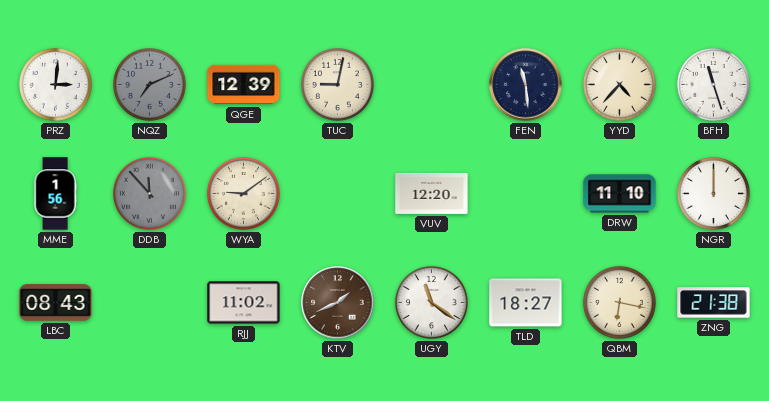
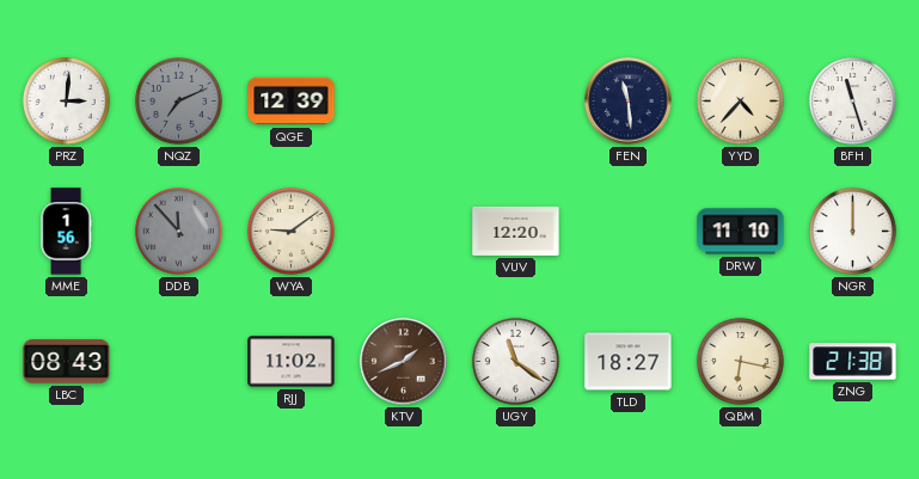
TUC: 9:02 -> none
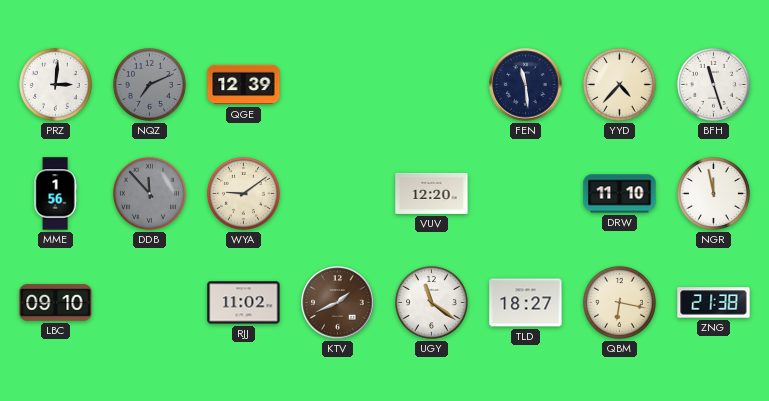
NGR: 12:00 -> 11:58
LBC: 08:43 -> 09:10
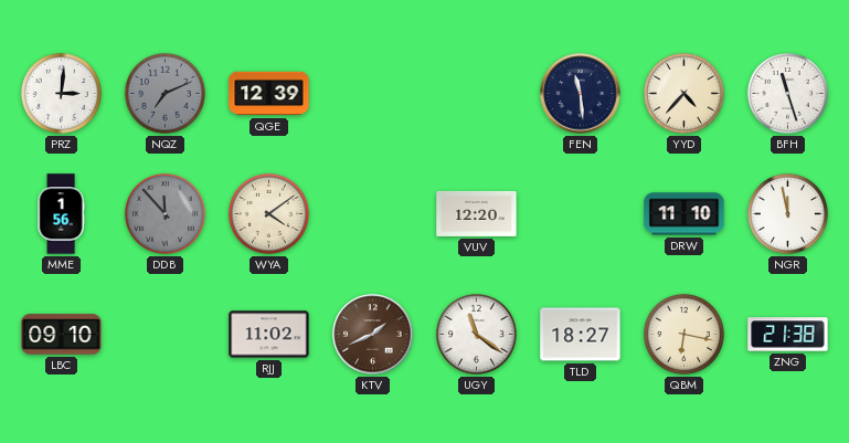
WYA: 9:09 -> 4:09
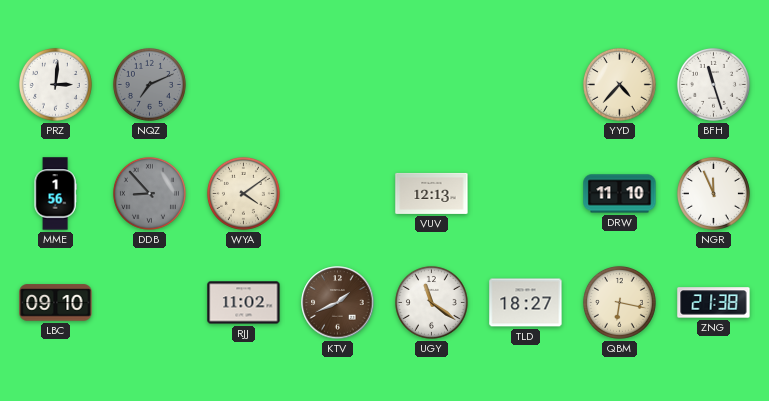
QGE: 12:39 -> none
FEN: 11:29 -> none
DDB: 11:53 -> 8:53
VUV: 12:20 -> 12:13
NGR: 11:58 -> 11:56
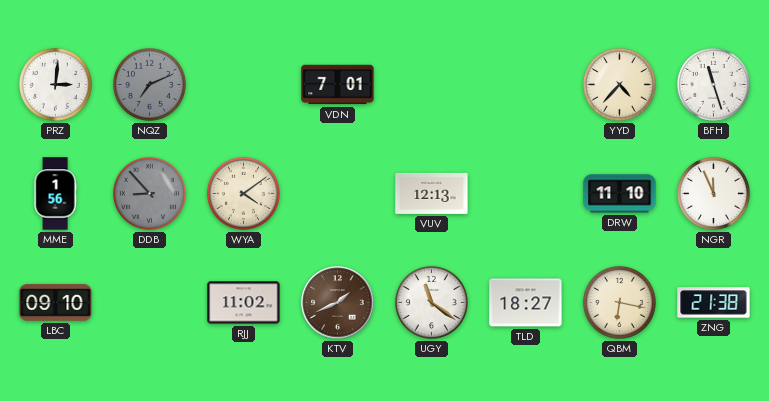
VDN: none -> 7:01
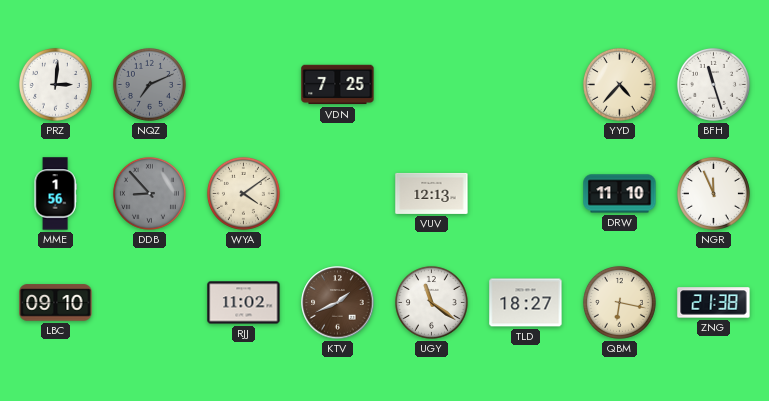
VDN: 7:01 -> 7:25
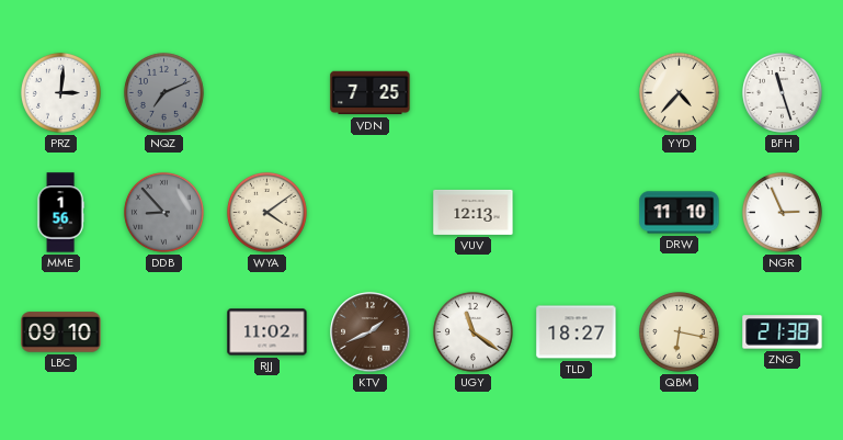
NGR: 11:56 -> 2:56
